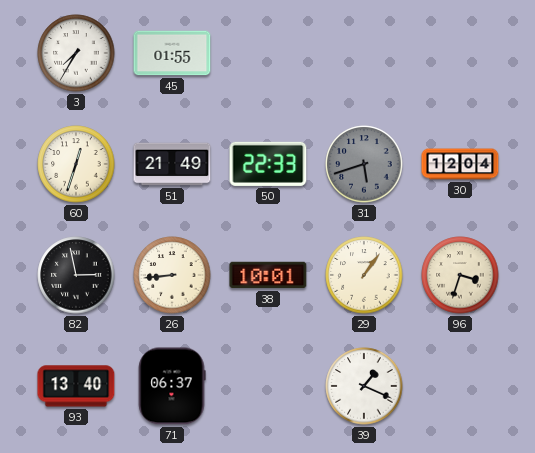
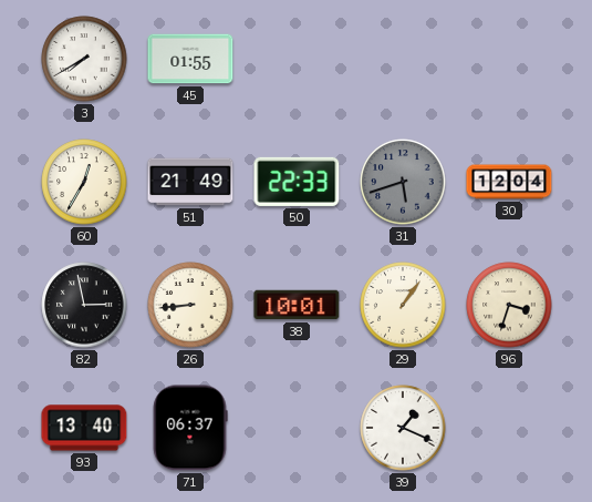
3: 7:35 -> 7:40
60: 12:33 -> 12:35
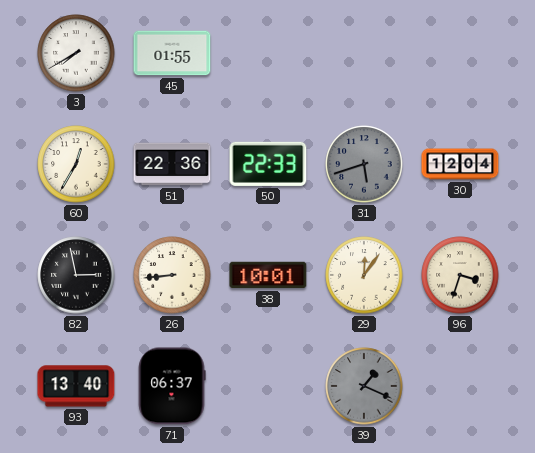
51: 21:49 -> 22:36
29: 1:06 -> 12:06
39 dial: white -> grey
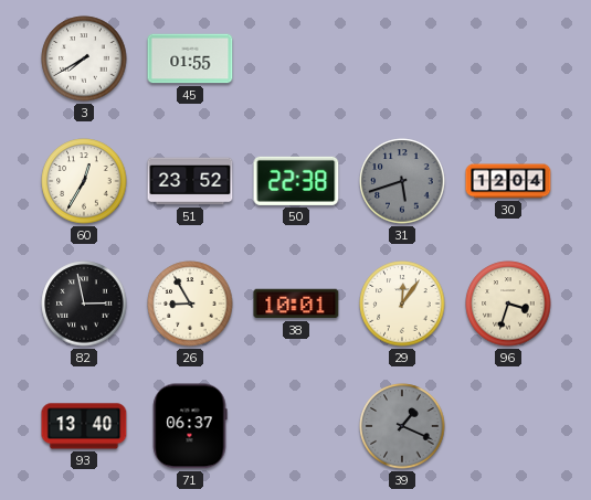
51: 22:36 -> 23:52
50: 22:33 -> 22:38
26: 8:44 -> 8:55
